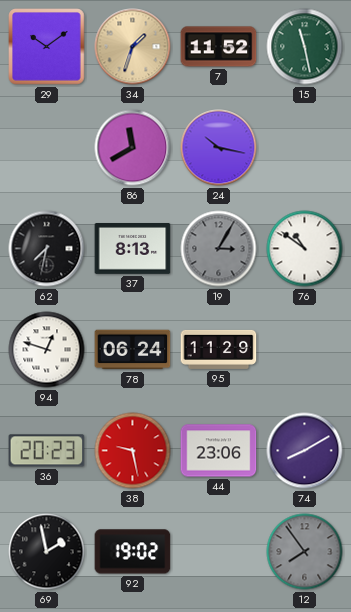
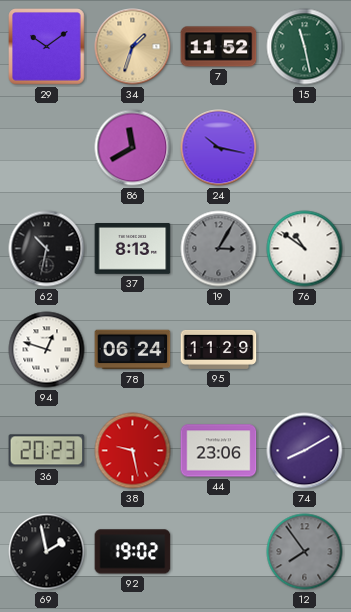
62: 7:32 -> 10:32
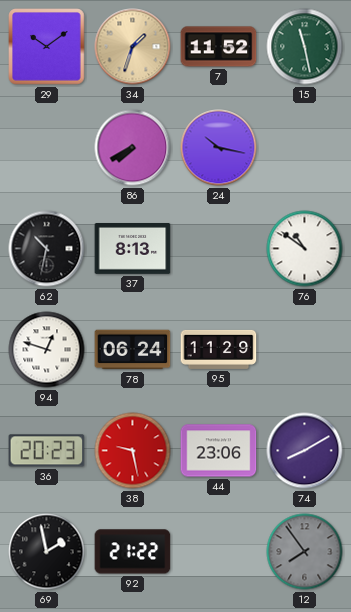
86: 11:40 -> 7:40
19: 3:05 -> none
92: 19:02 -> 21:22
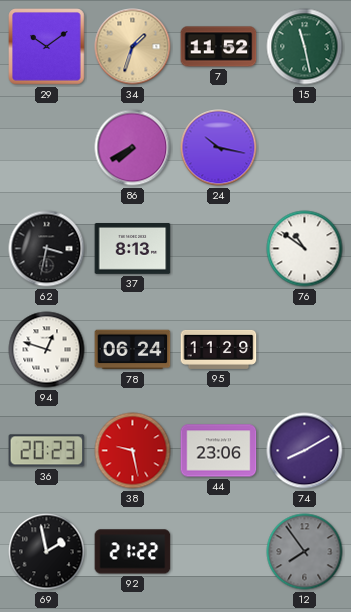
62: 10:32 -> 3:32
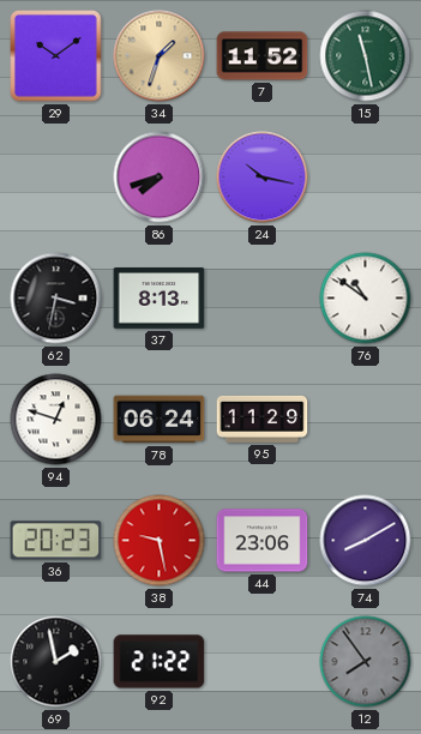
86: 7:40 -> 7:42
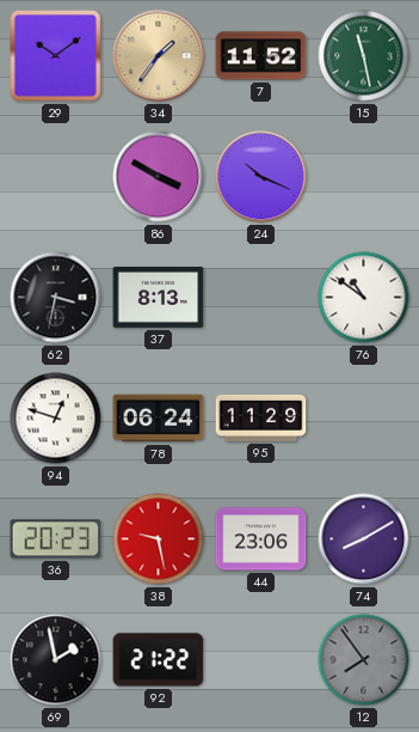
34: 1:33 -> 1:36
86: 7:42 -> 3:50
24: 10:17 -> 10:19
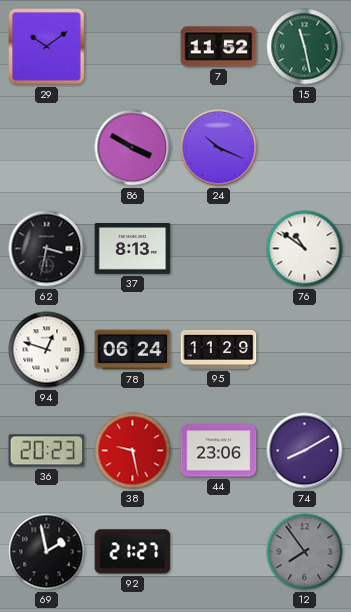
34: 1:36 -> none
92: 21:22 -> 21:27
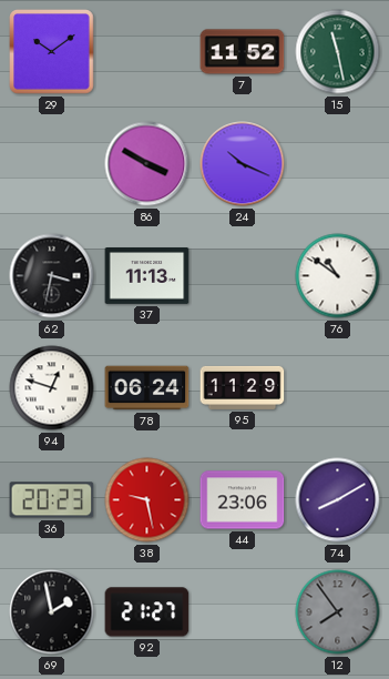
37: 8:13 -> 11:13
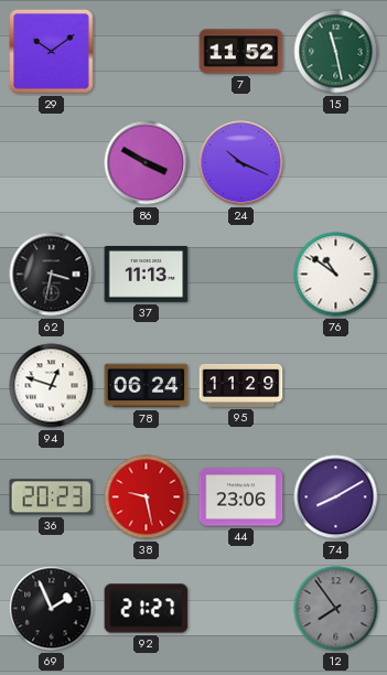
69: 1:58 -> 1:56
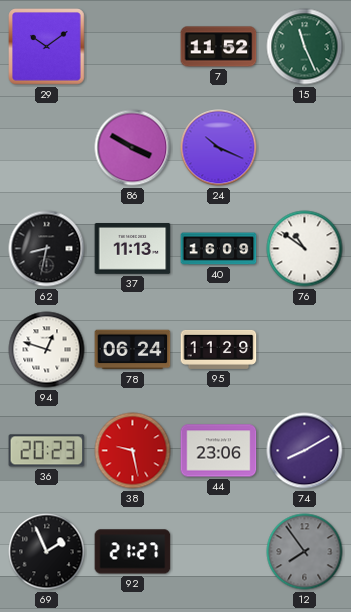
15: 11:28 -> 11:26
62: 3:32 -> 8:32
40: none -> 16:09
